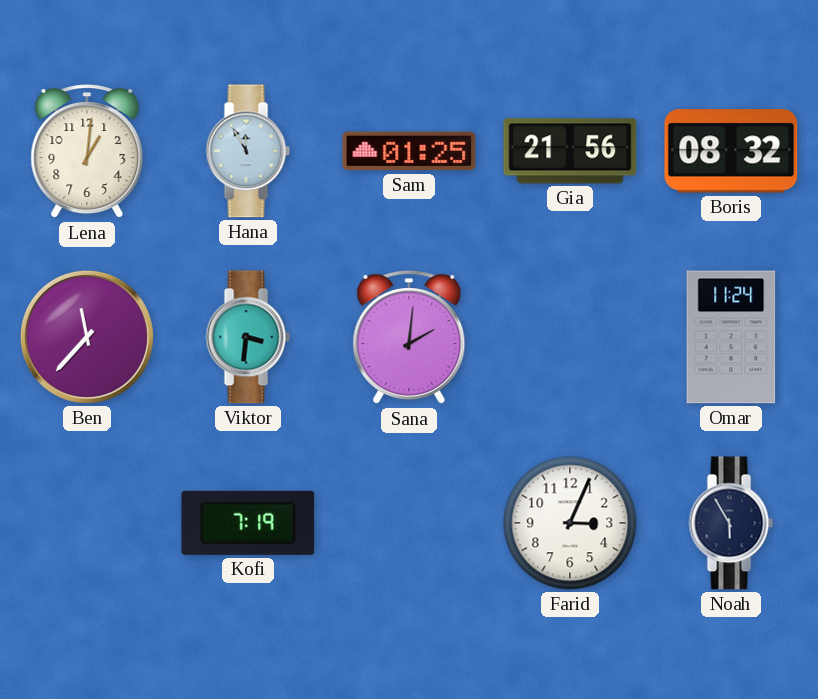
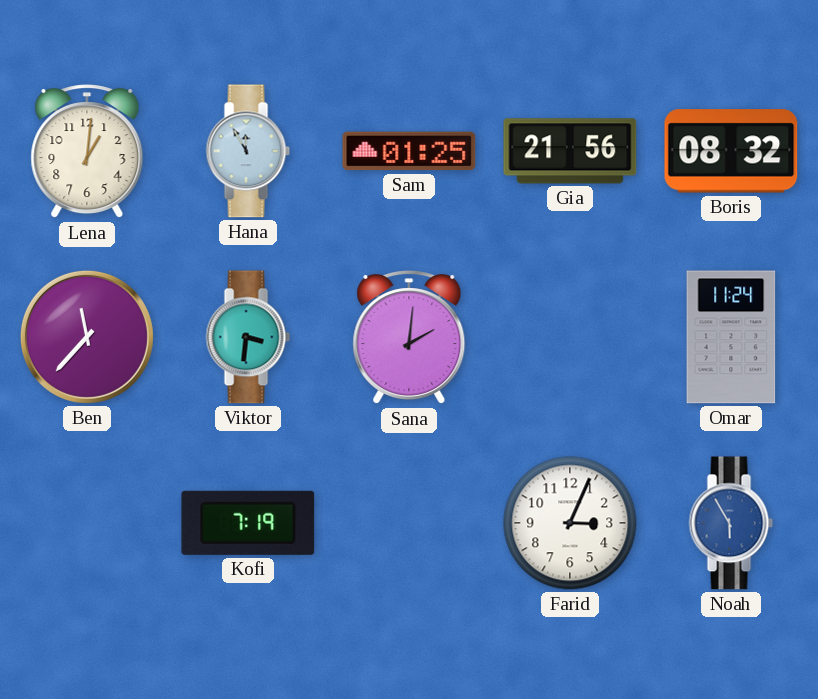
Noah dial: navy -> blue
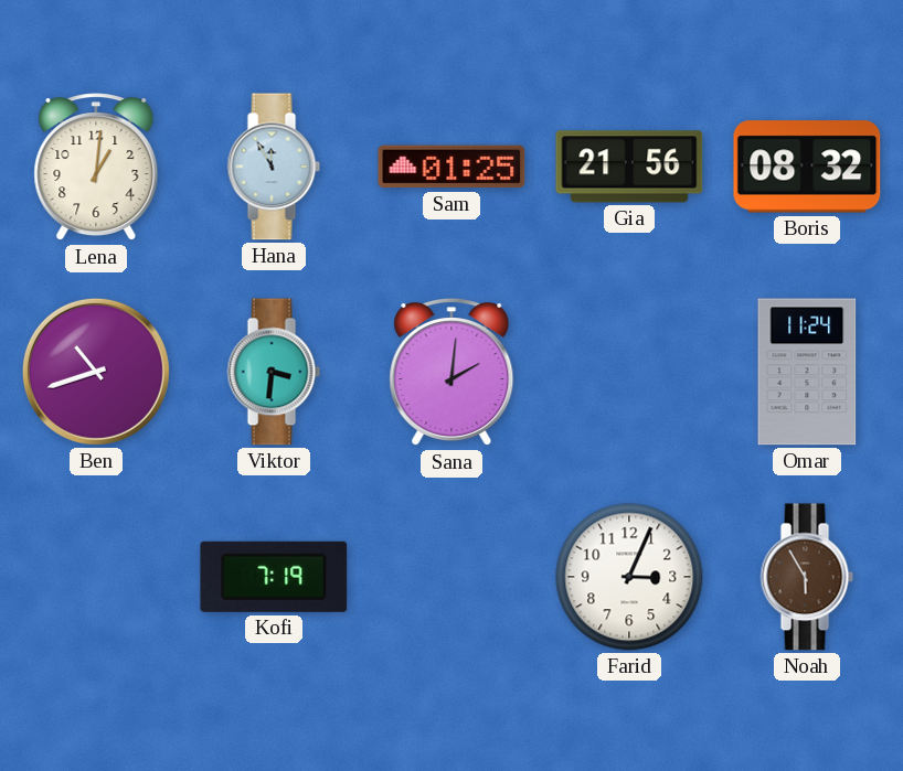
Ben: 11:37 -> 10:42
Noah dial: blue -> brown
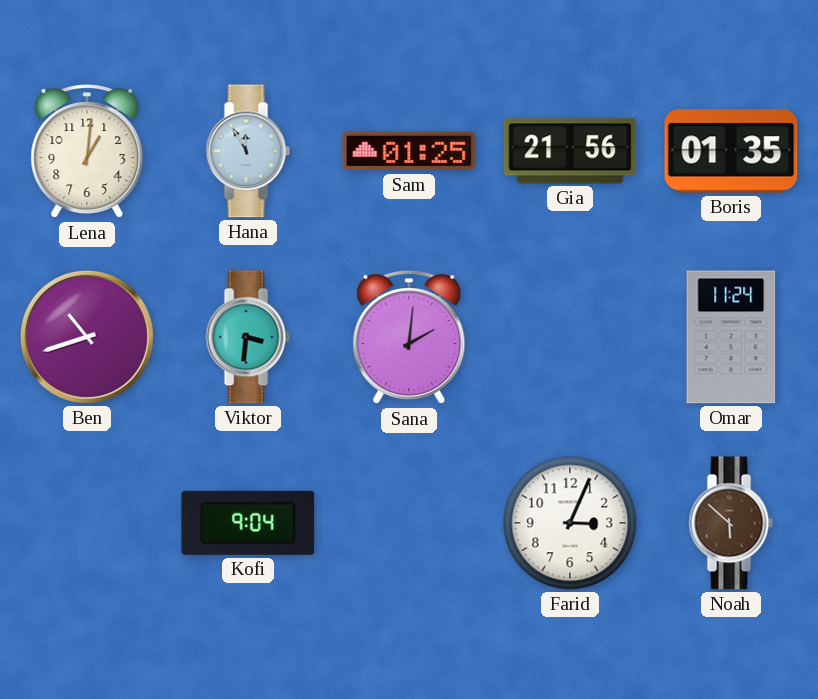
Boris: 08:32 -> 01:35
Kofi: 7:19 -> 9:04
Noah: 5:55 -> 5:52
